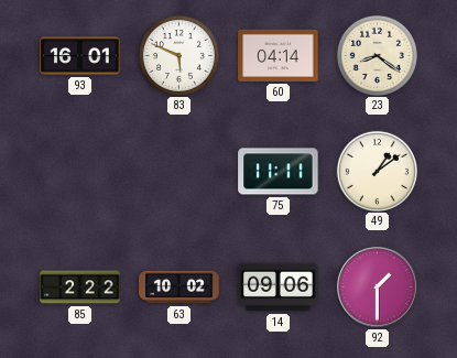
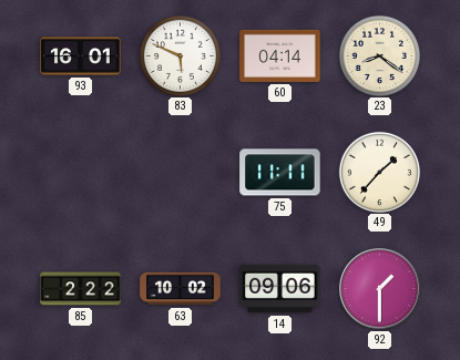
49: 1:09 -> 1:37
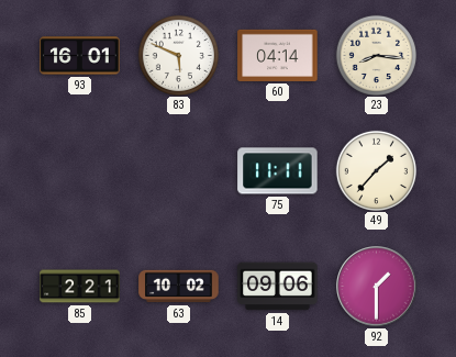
23: 8:21 -> 8:16
85: 2:22 -> 2:21
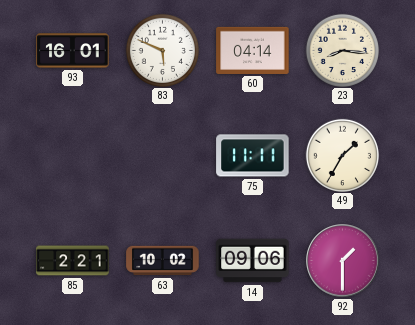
49: 1:37 -> 1:35
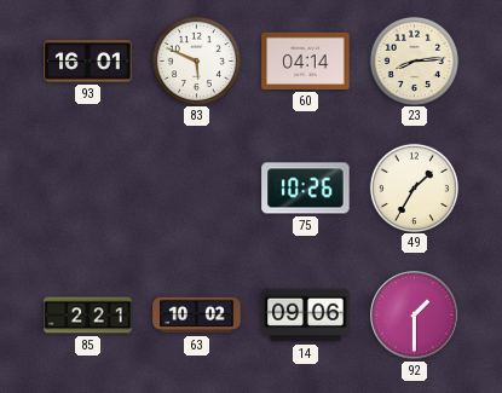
23: 8:16 -> 8:14
75: 11:11 -> 10:26
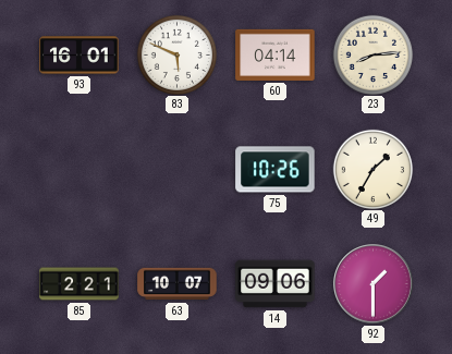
63: 10:02 -> 10:07
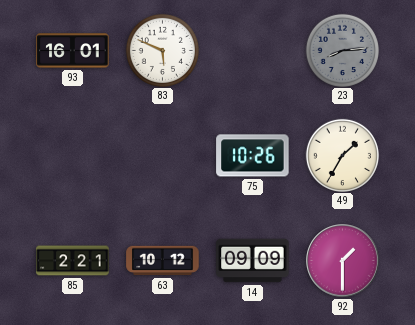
60: 04:14 -> none
23 dial: cream -> grey
63: 10:07 -> 10:12
14: 09:06 -> 09:09
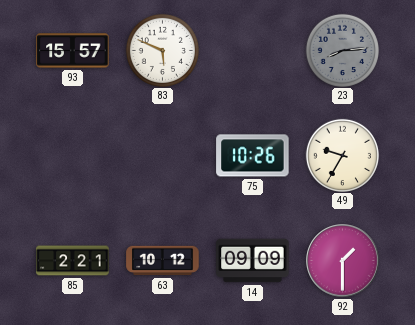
93: 16:01 -> 15:57
49: 1:35 -> 9:35
